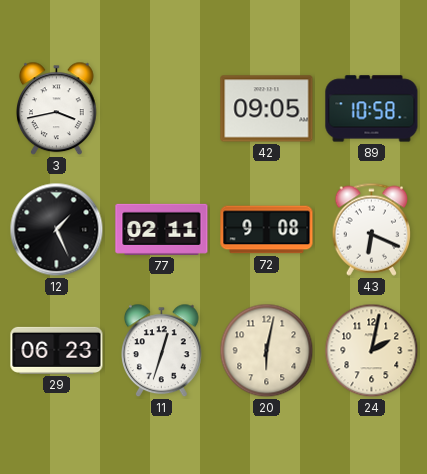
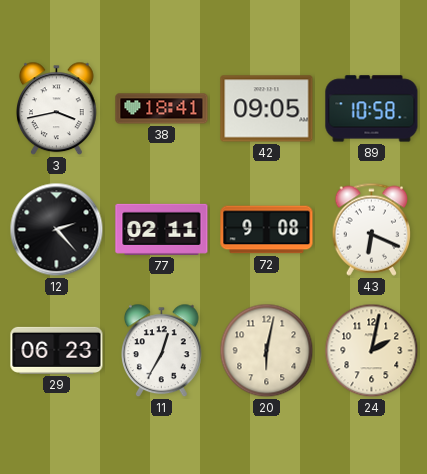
38: none -> 18:41
12: 1:26 -> 2:23
11: 12:33 -> 12:35
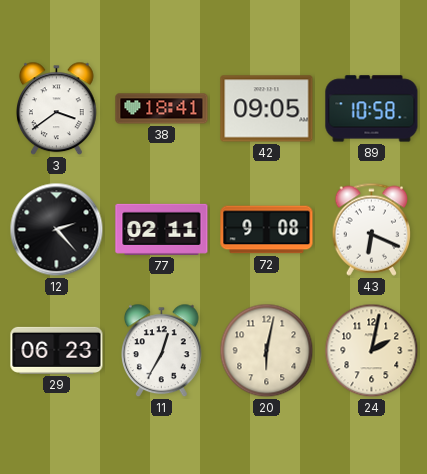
3: 3:43 -> 3:39
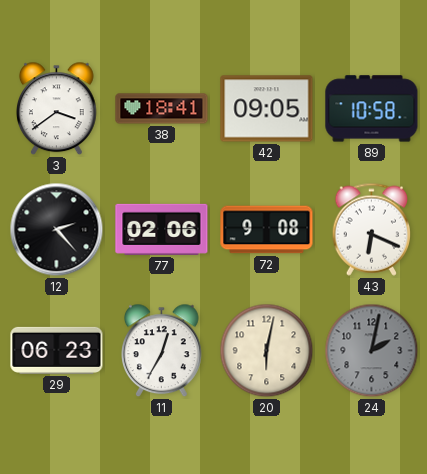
77: 02:11 -> 02:06
24 dial: cream -> grey
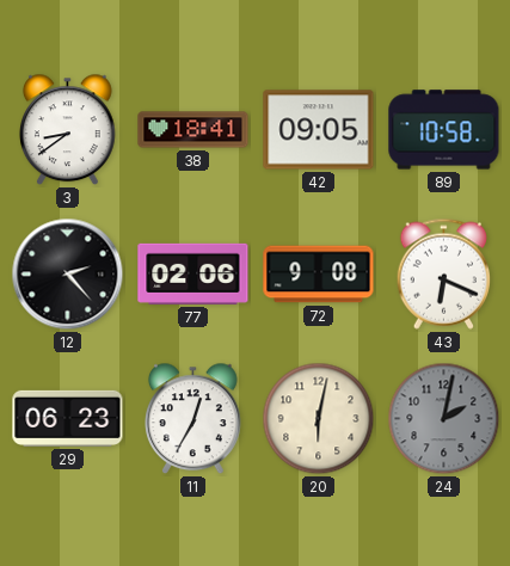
3: 3:39 -> 8:39
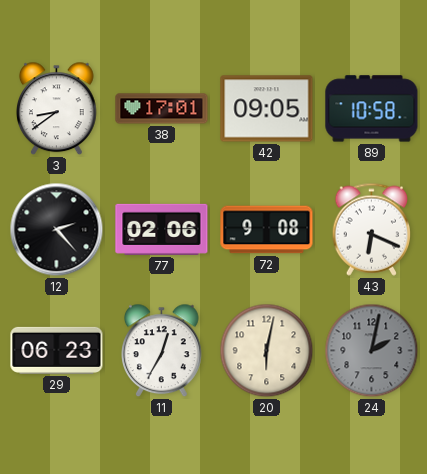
38: 18:41 -> 17:01
